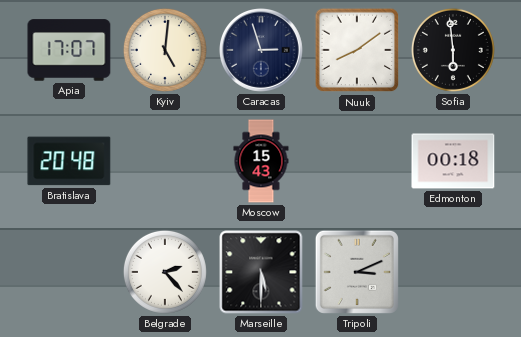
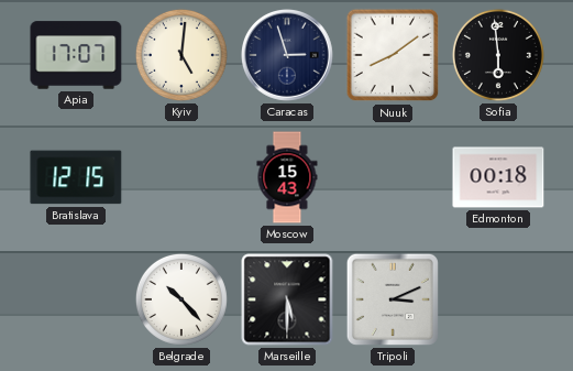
Bratislava: 20:48 -> 12:15
Belgrade: 2:23 -> 10:23
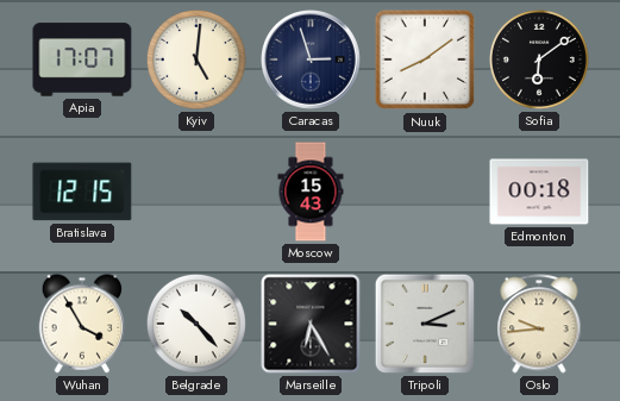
Sofia: 5:59 -> 6:09
Wuhan: none -> 3:55
Marseille: 5:30 -> 6:25
Oslo: none -> 9:44
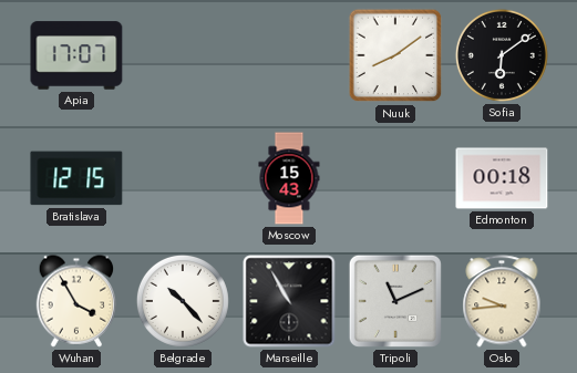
Kyiv: 5:01 -> none
Caracas: 2:57 -> none
Marseille: 6:25 -> 10:55
Tripoli: 3:11 -> 11:11
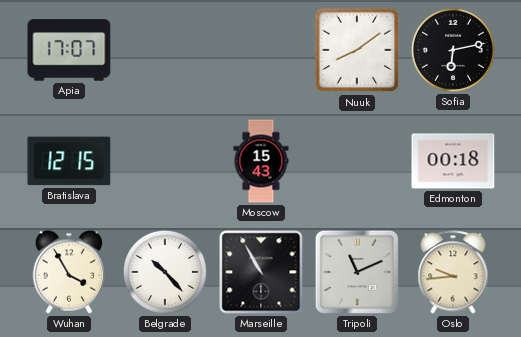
Sofia: 6:09 -> 6:13
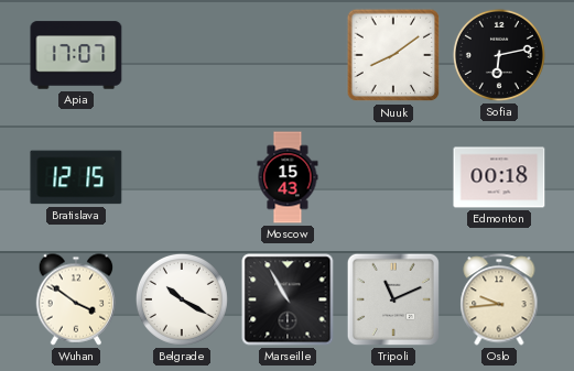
Wuhan: 3:55 -> 3:51
Belgrade: 10:23 -> 10:20
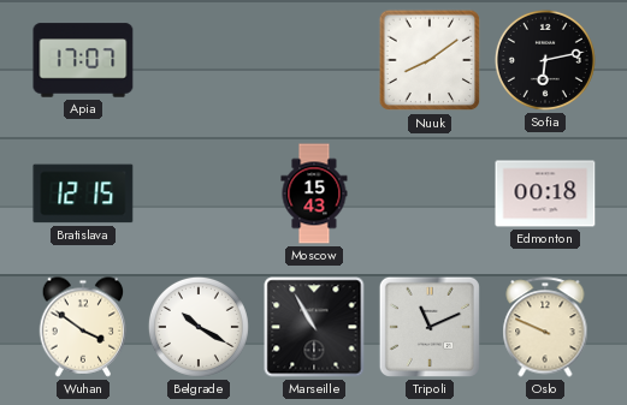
Oslo: 9:44 -> 9:49
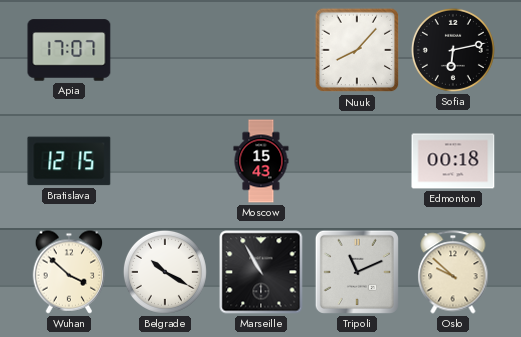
Nuuk: 8:09 -> 8:07
Wuhan: 3:51 -> 3:52
Oslo: 9:49 -> 9:52
